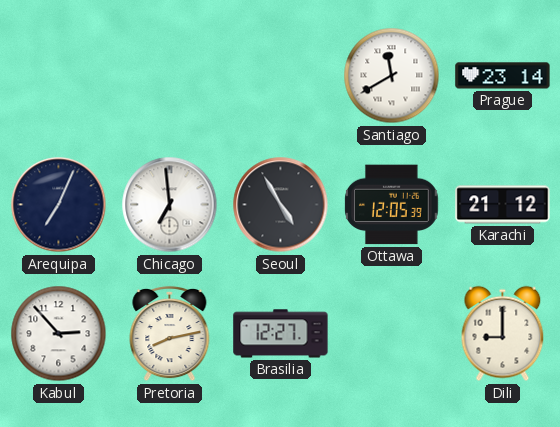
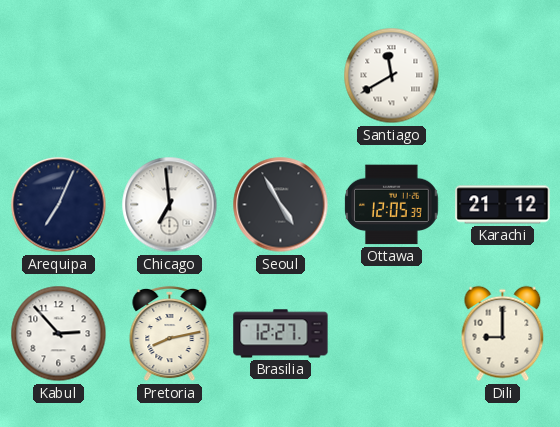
Prague: 23:14 -> none
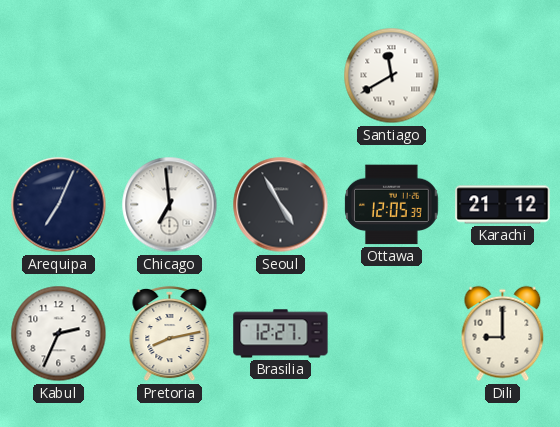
Kabul: 2:53 -> 2:34
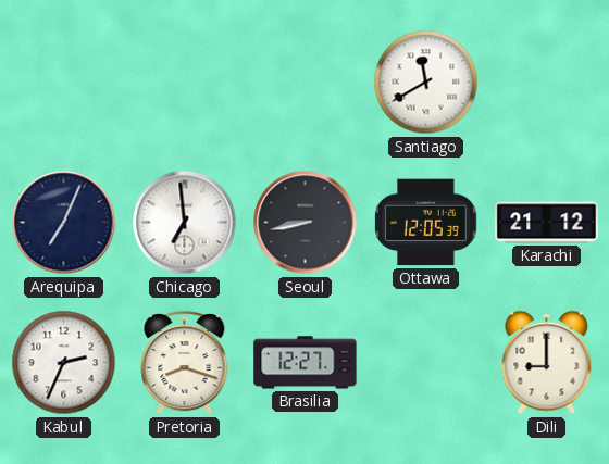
Seoul: 4:55 -> 8:43
Pretoria: 8:13 -> 8:18
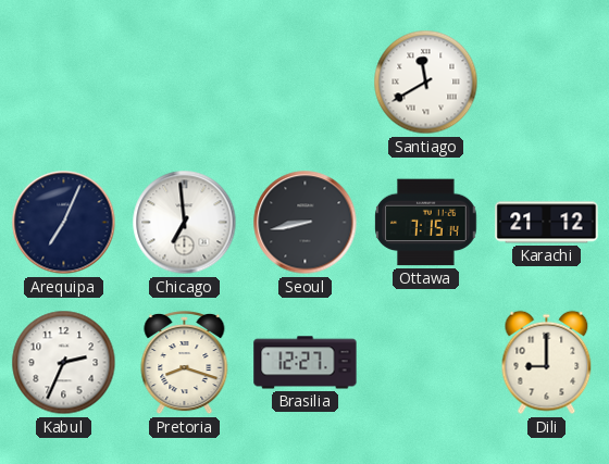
Ottawa: 12:05 -> 7:15
